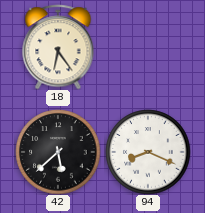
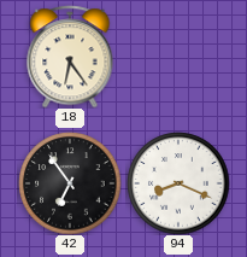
42: 5:38 -> 6:54
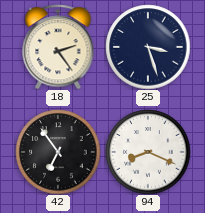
18: 6:24 -> 2:24
25: none -> 3:27
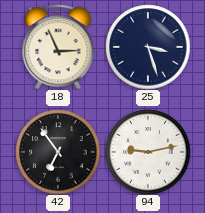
18: 2:24 -> 2:56
94: 8:19 -> 9:13
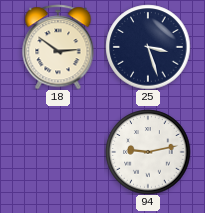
18: 2:56 -> 2:51
42: 6:54 -> none
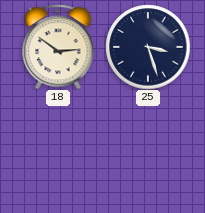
94: 9:13 -> none
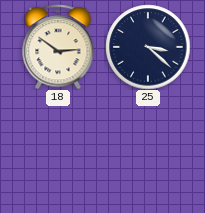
25: 3:27 -> 3:22
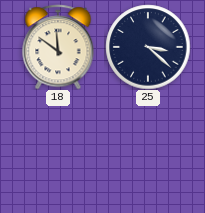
18: 2:51 -> 11:51
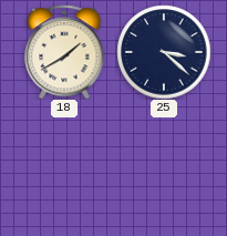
18: 11:51 -> 1:40
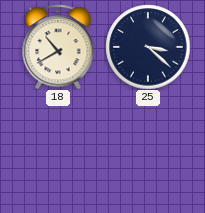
18: 1:40 -> 10:40
